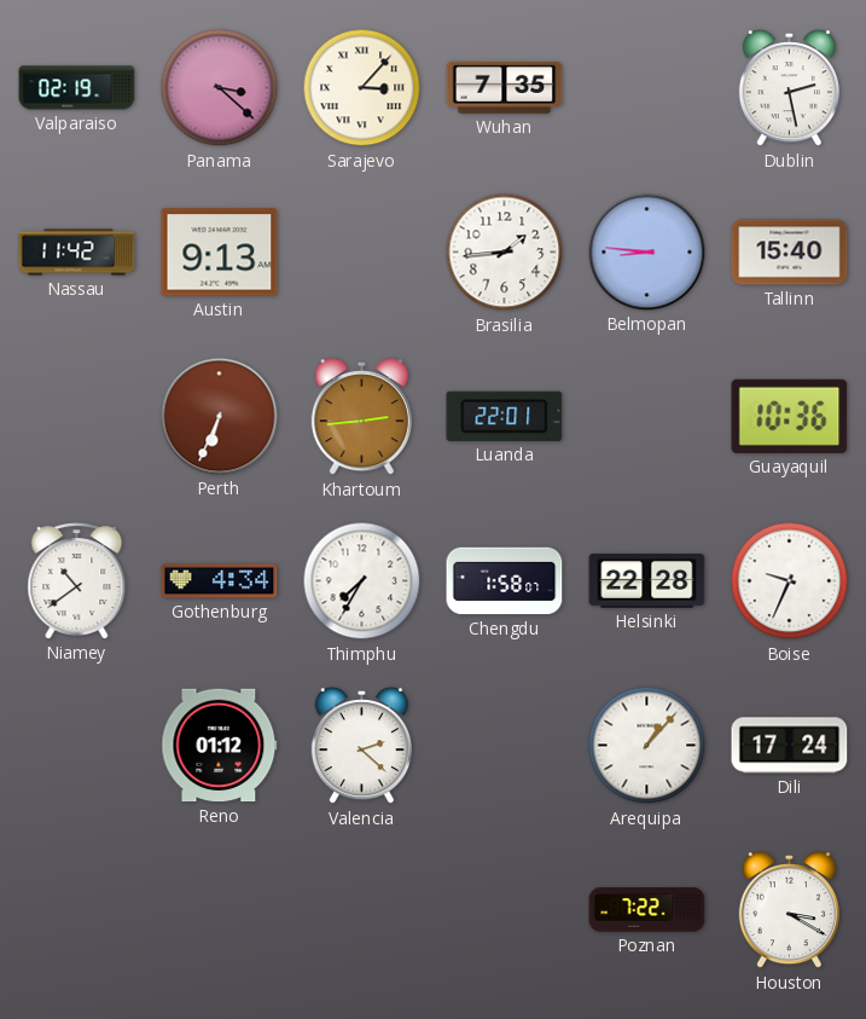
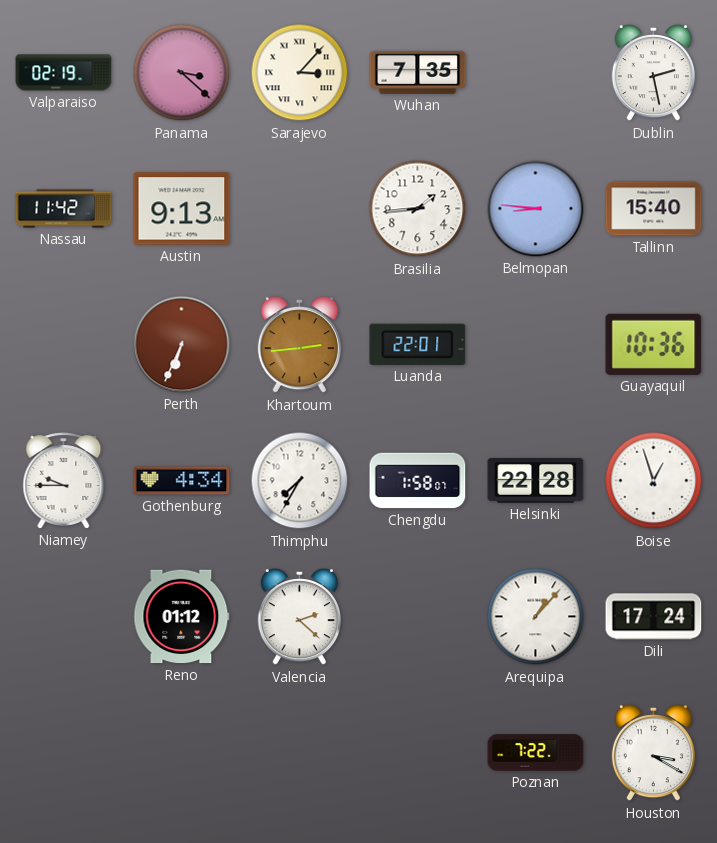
Niamey: 10:39 -> 9:45
Boise: 9:34 -> 12:57
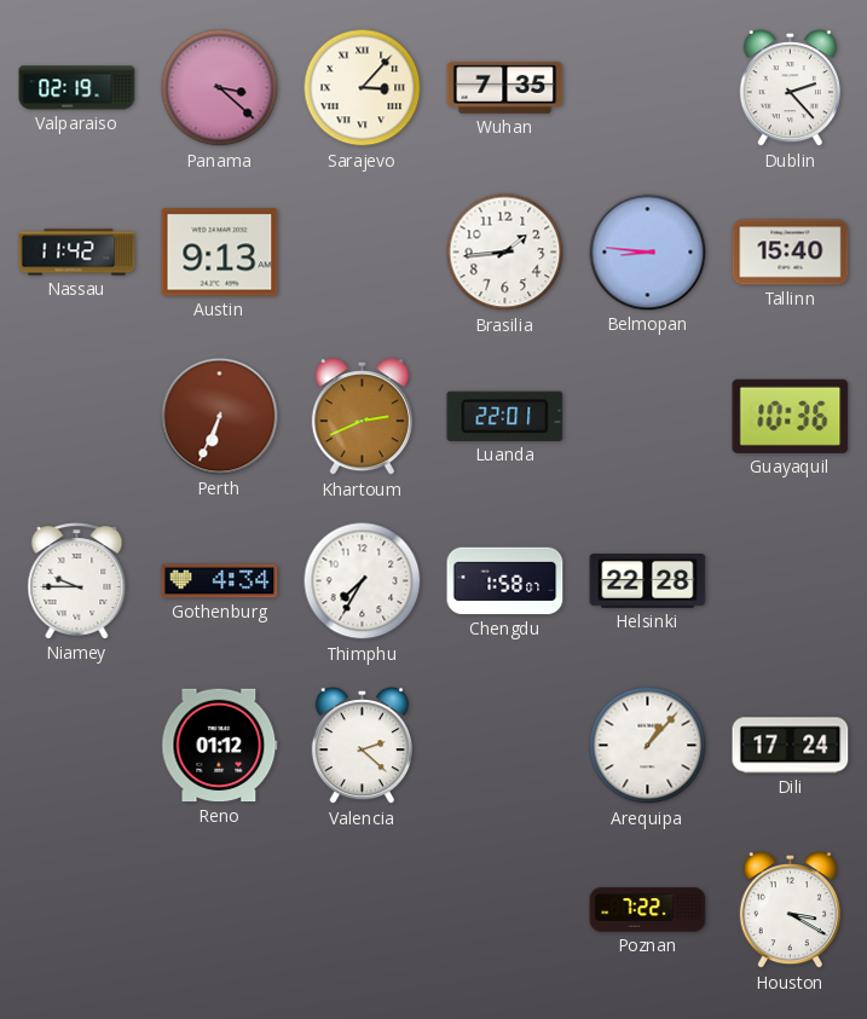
Dublin: 2:28 -> 2:23
Khartoum: 2:44 -> 2:41
Boise: 12:57 -> none
